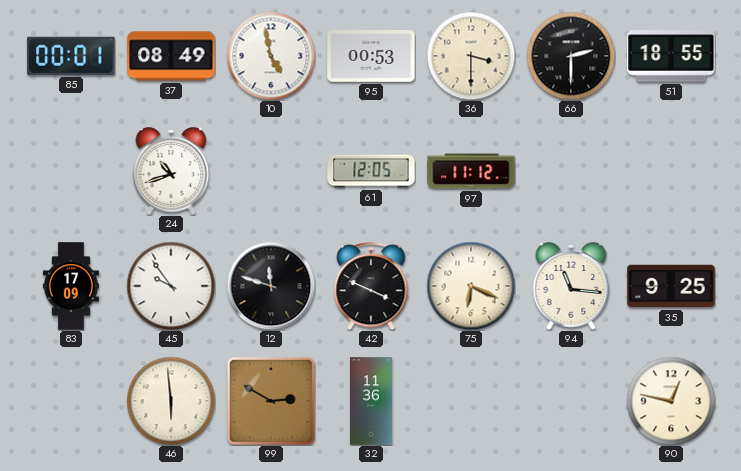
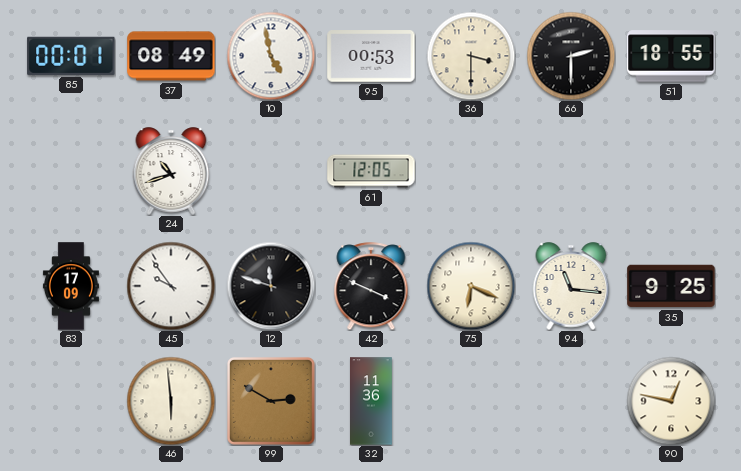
97: 11:12 -> none
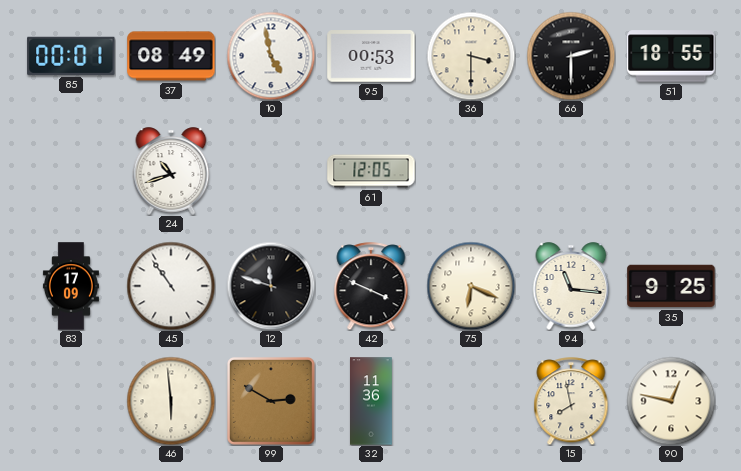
45: 9:54 -> 10:54
15: none -> 7:58
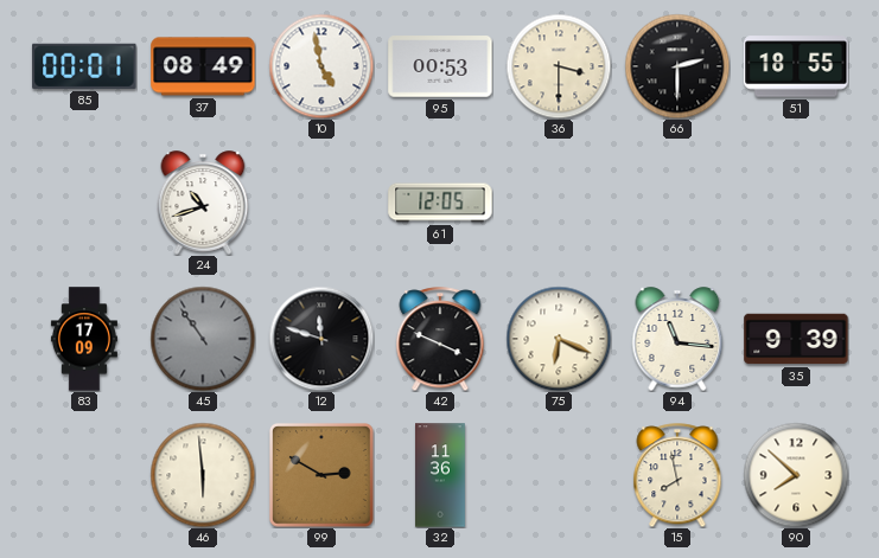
45 dial: white -> grey
35: 9:25 -> 9:39
90: 12:47 -> 7:52
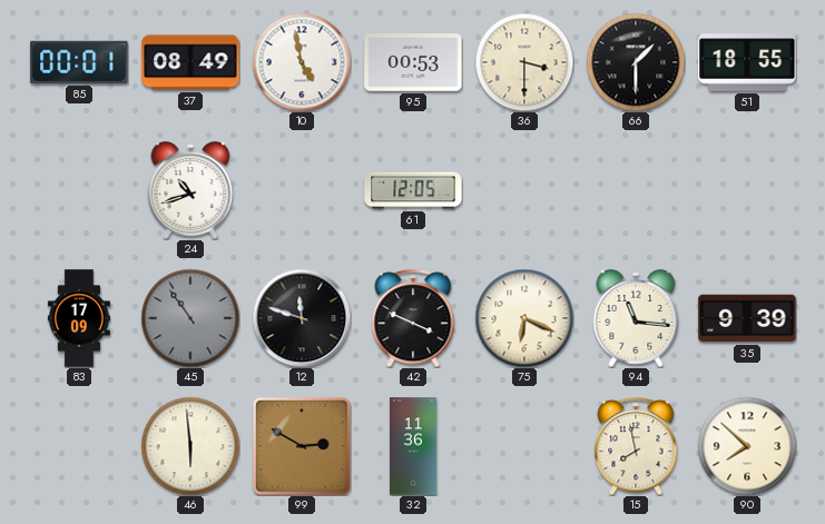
66: 2:30 -> 1:30
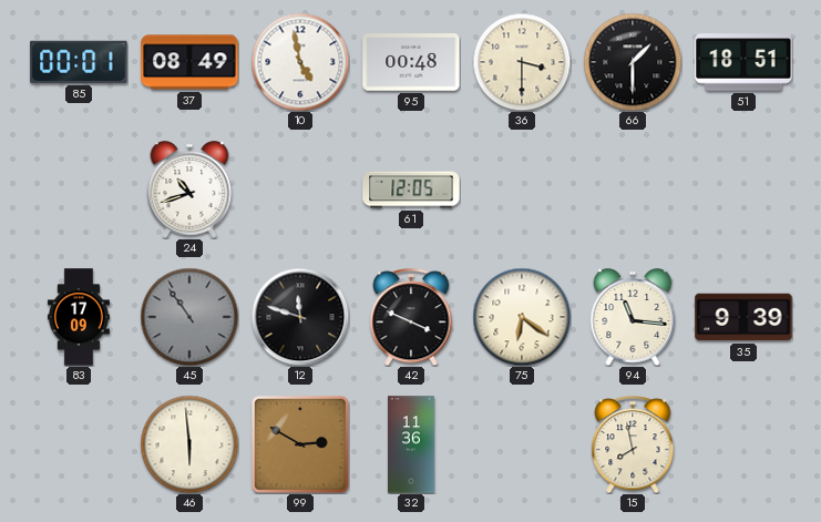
95: 00:53 -> 00:48
51: 18:55 -> 18:51
75: 6:19 -> 6:21
90: 7:52 -> none
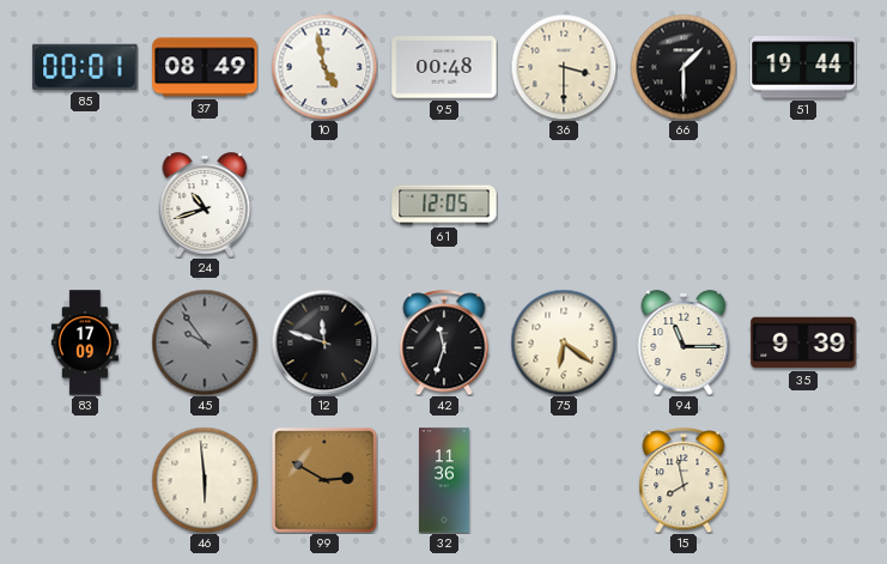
51: 18:51 -> 19:44
45: 10:54 -> 9:54
42: 3:49 -> 11:33
94: 11:16 -> 11:15
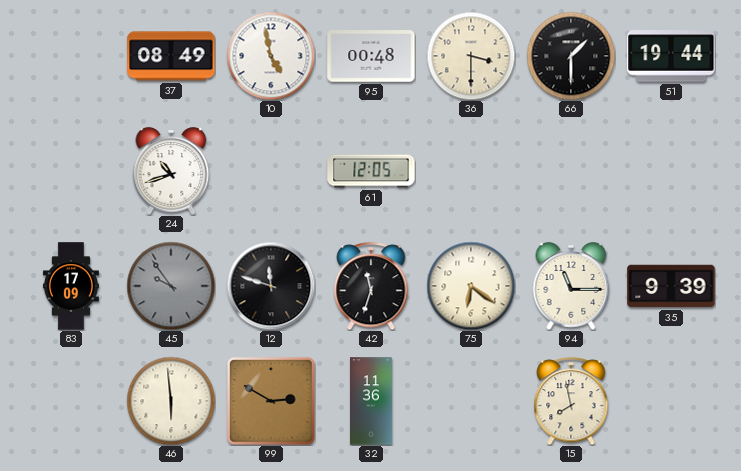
85: 00:01 -> none
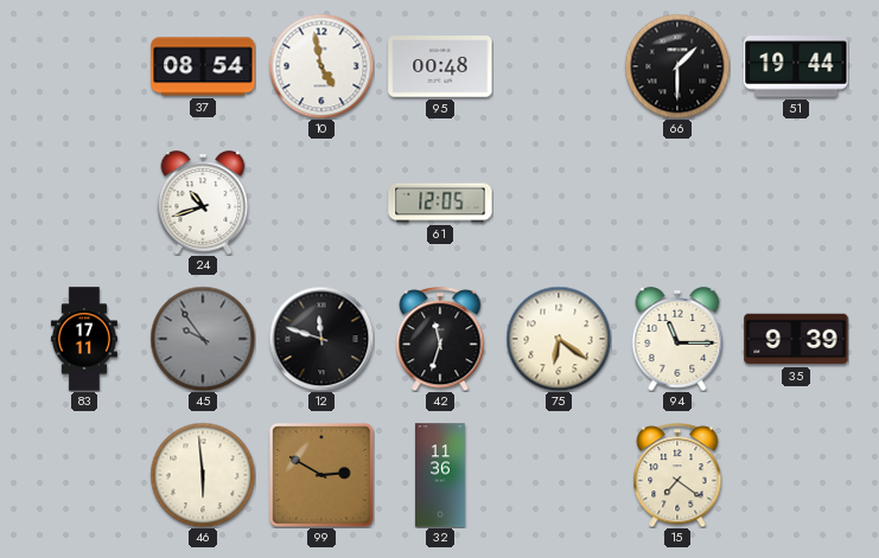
37: 08:49 -> 08:54
36: 3:30 -> none
83: 17:09 -> 17:11
15: 7:58 -> 7:21
